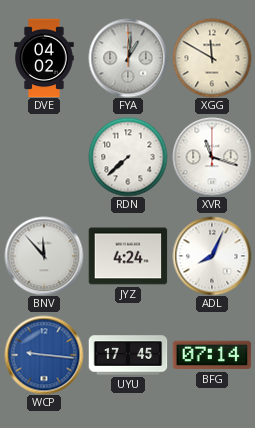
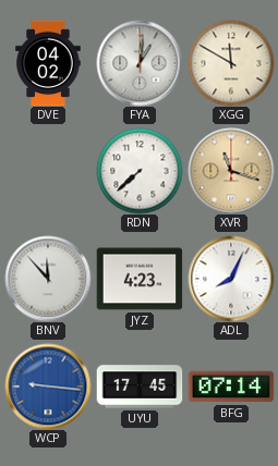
XVR dial: white -> champagne
JYZ: 4:24 -> 4:23
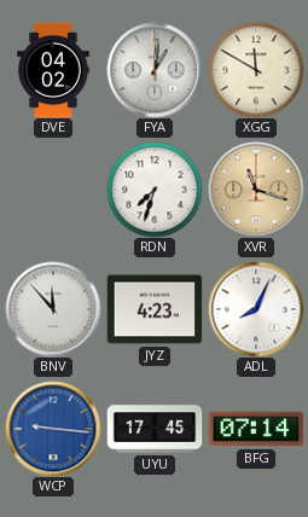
RDN: 7:38 -> 7:33
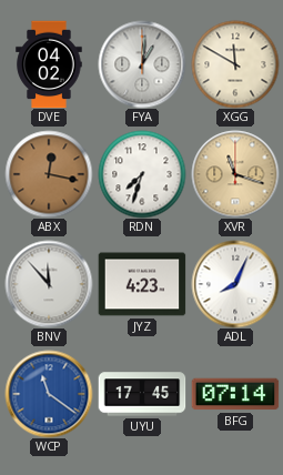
ABX: none -> 12:17
WCP: 9:16 -> 11:21
